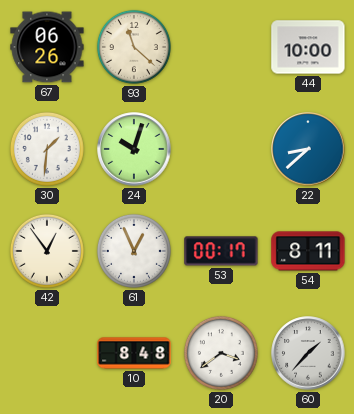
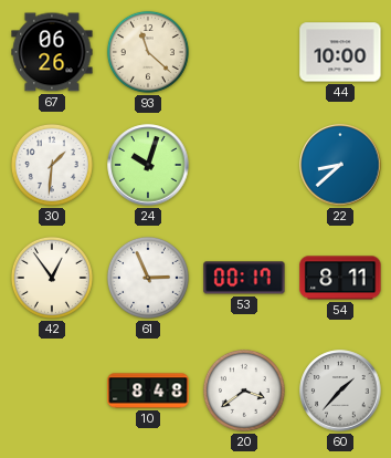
61: 12:56 -> 2:56
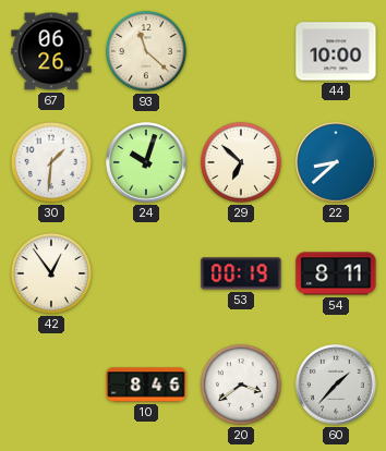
29: none -> 6:52
61: 2:56 -> none
53: 00:17 -> 00:19
10: 8:48 -> 8:46
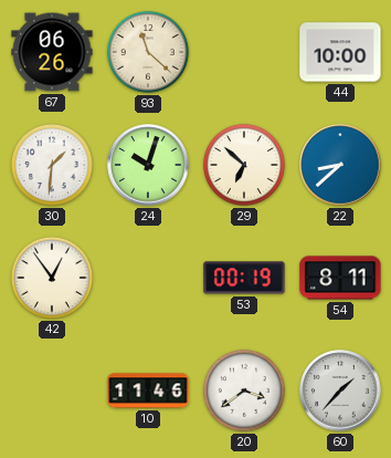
10: 8:46 -> 11:46
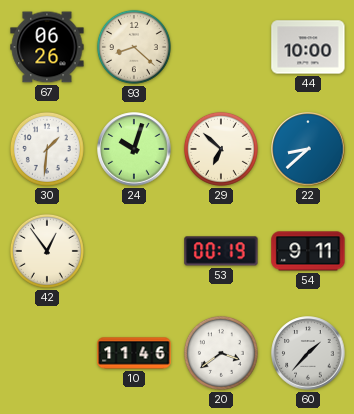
93: 11:22 -> 8:22
54: 8:11 -> 9:11
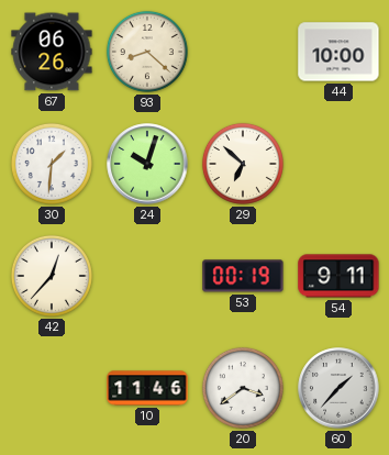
22: 8:38 -> none
42: 12:54 -> 12:37
